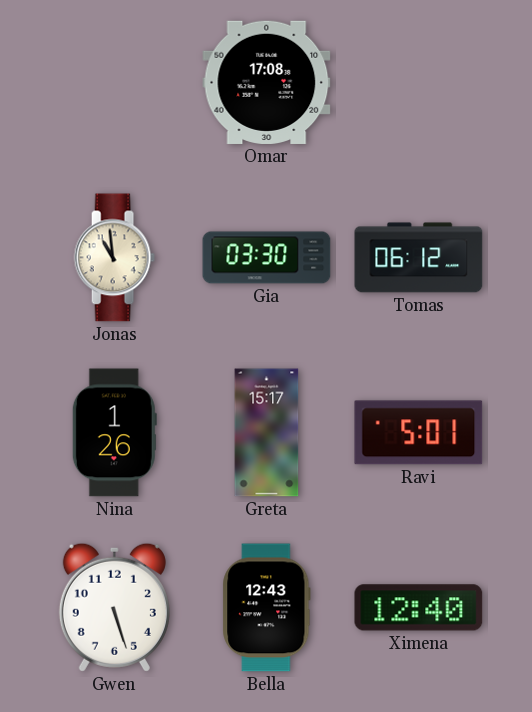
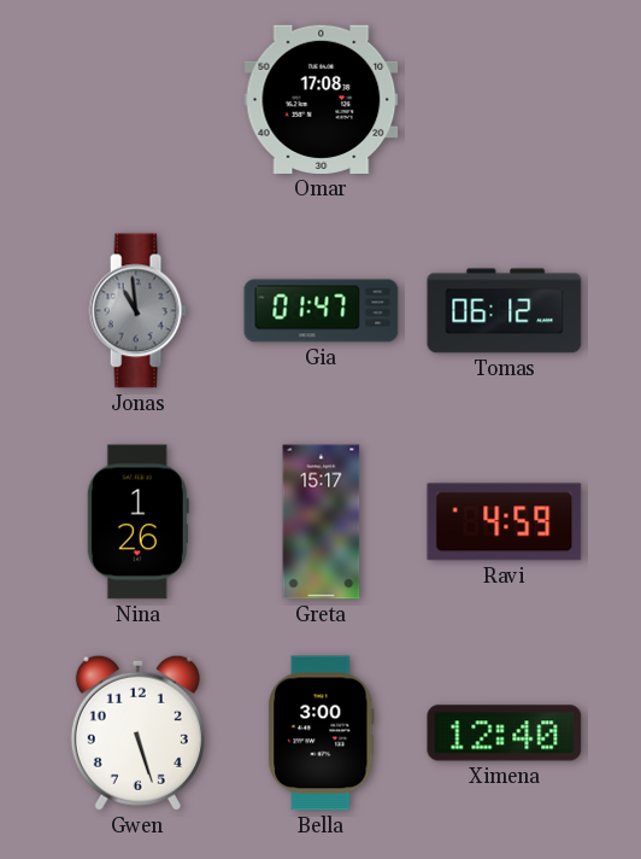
Jonas dial: cream -> grey
Gia: 03:30 -> 01:47
Ravi: 5:01 -> 4:59
Bella: 12:43 -> 3:00
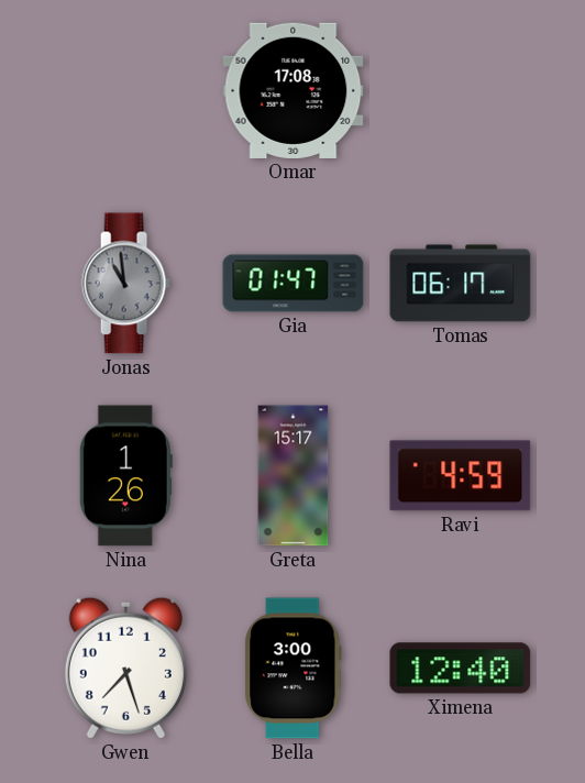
Tomas: 06:12 -> 06:17
Gwen: 5:27 -> 7:27
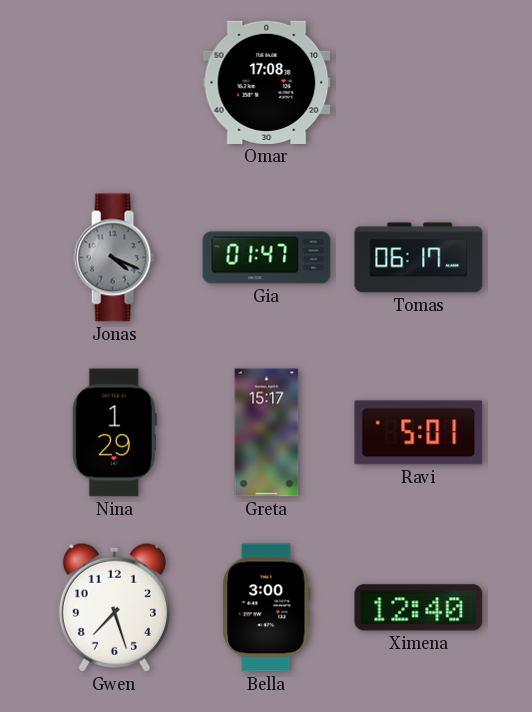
Jonas: 10:59 -> 4:19
Nina: 1:26 -> 1:29
Ravi: 4:59 -> 5:01
